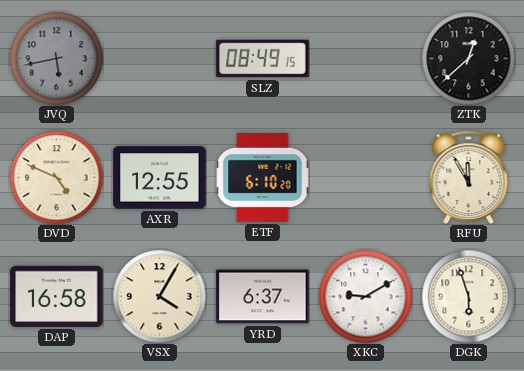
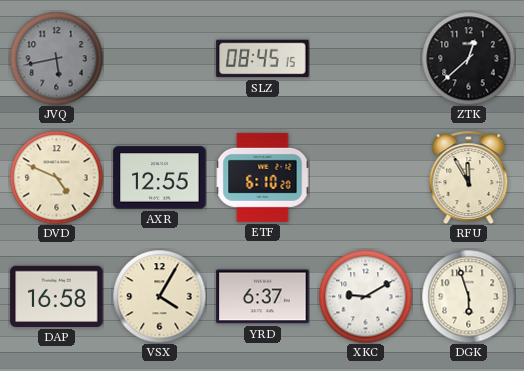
SLZ: 08:49 -> 08:45
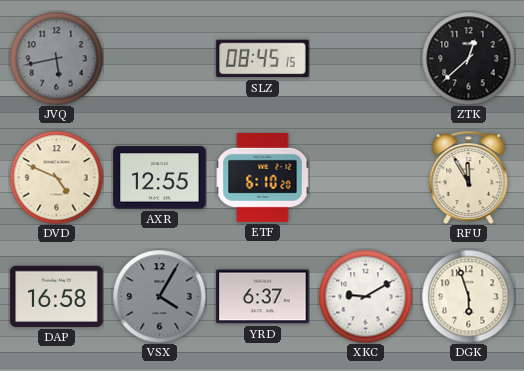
VSX dial: cream -> grey
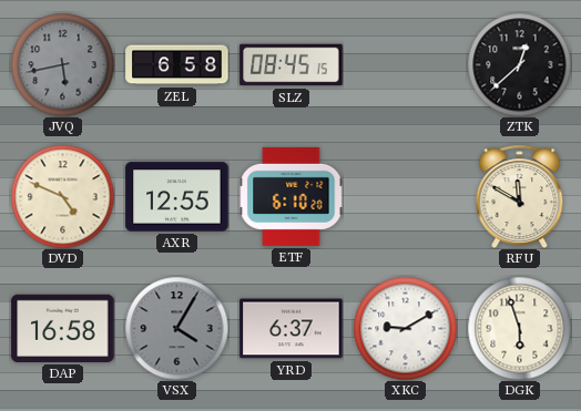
ZEL: none -> 6:58
RFU: 11:55 -> 11:50
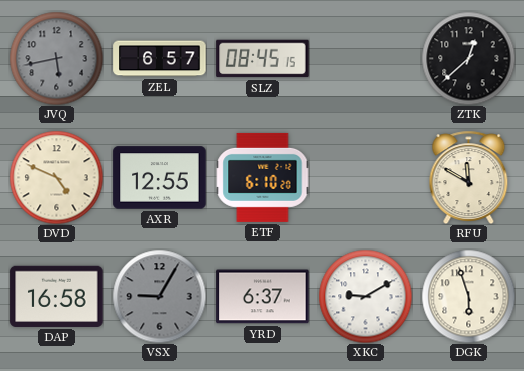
ZEL: 6:58 -> 6:57
VSX: 4:05 -> 9:05
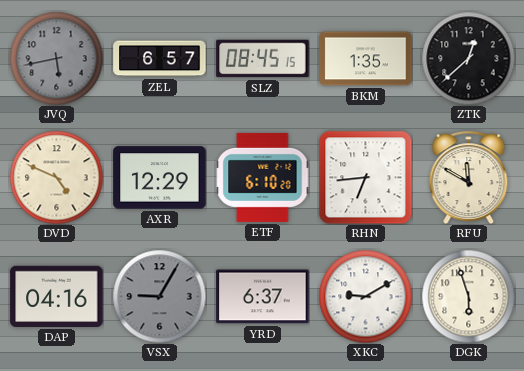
BKM: none -> 1:35
AXR: 12:55 -> 12:29
RHN: none -> 6:44
DAP: 16:58 -> 04:16
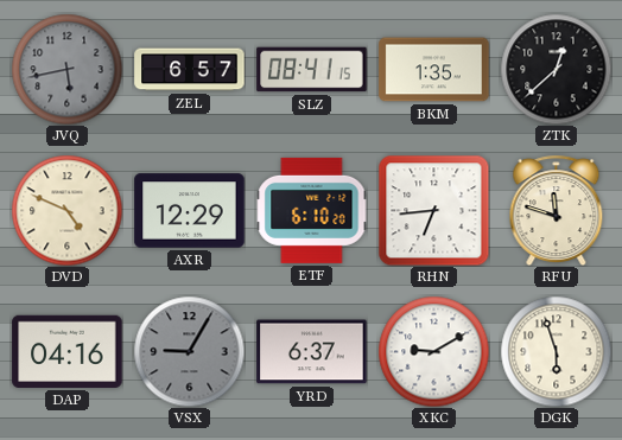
SLZ: 08:45 -> 08:41
RFU: 11:50 -> 11:48
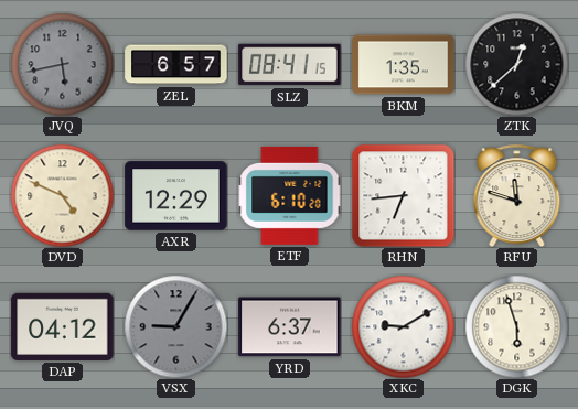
DAP: 04:16 -> 04:12
